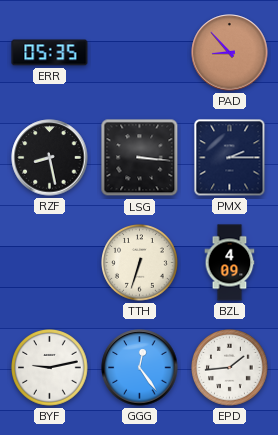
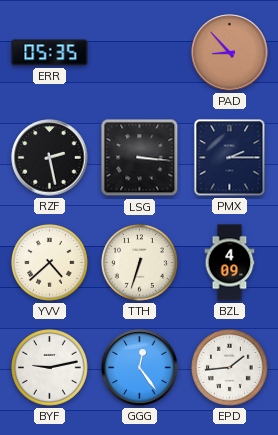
RZF: 8:28 -> 2:28
YVV: none -> 4:38
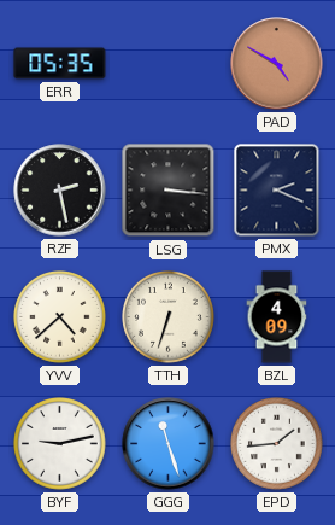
PAD: 8:53 -> 4:50
PMX: 2:15 -> 2:19
GGG: 12:24 -> 11:27
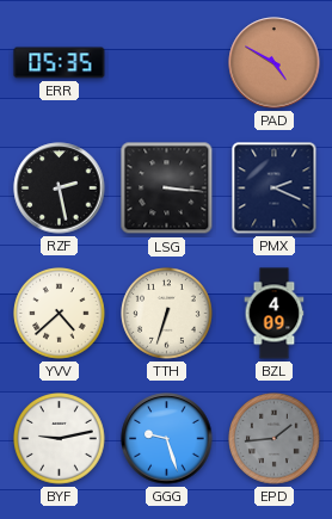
GGG: 11:27 -> 9:27
EPD dial: white -> grey
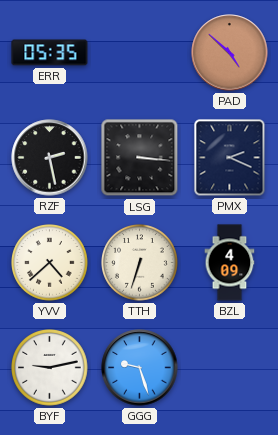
PAD: 4:50 -> 4:52
EPD: 1:44 -> none
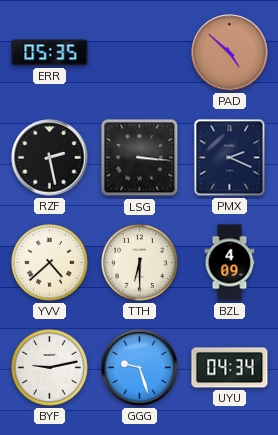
TTH: 6:33 -> 6:30
UYU: none -> 04:34
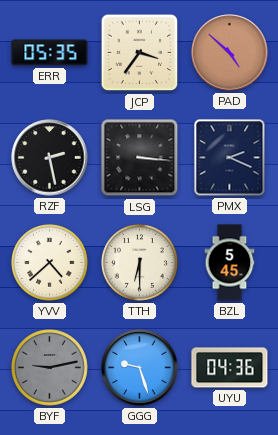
JCP: none -> 3:36
BZL: 4:09 -> 5:45
BYF dial: white -> grey
UYU: 04:34 -> 04:36
